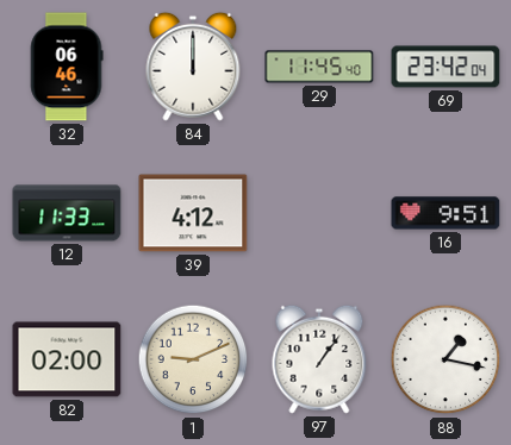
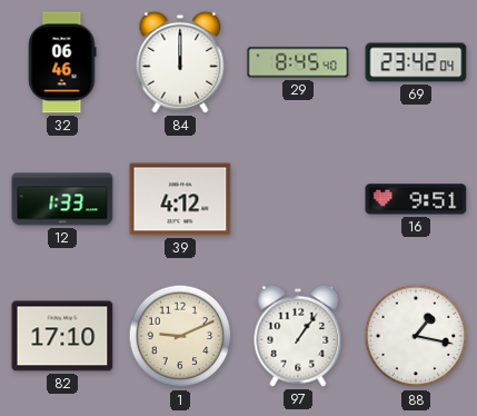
29: 11:45 -> 8:45
12: 11:33 -> 1:33
82: 02:00 -> 17:10
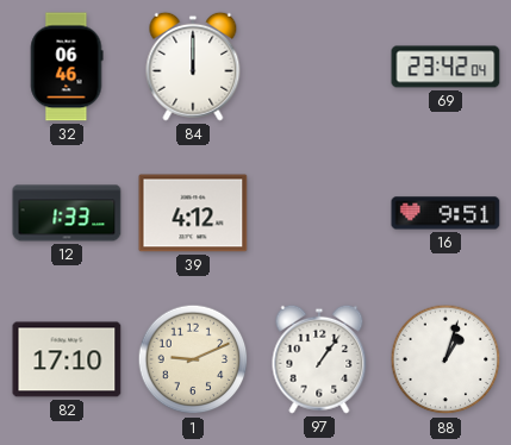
29: 8:45 -> none
88: 1:17 -> 1:03
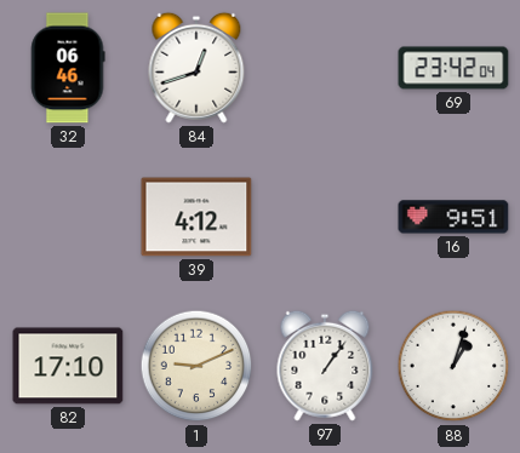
84: 12:00 -> 12:42
12: 1:33 -> none
